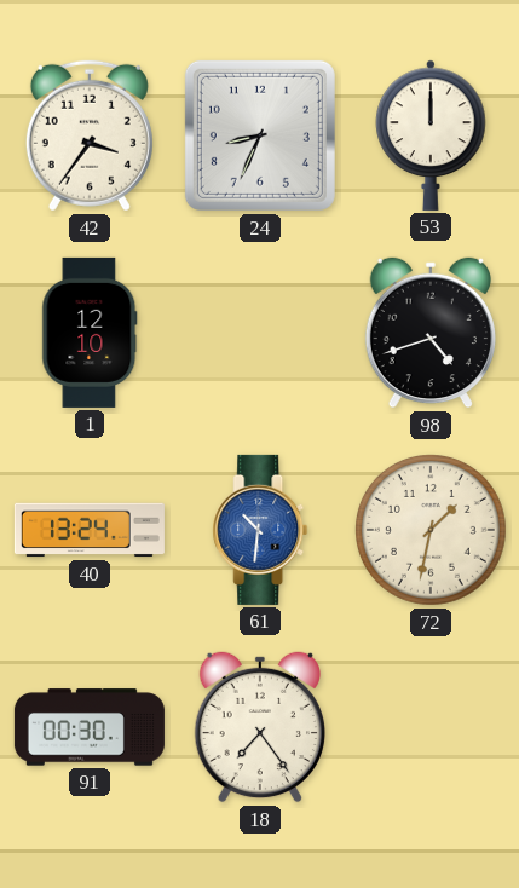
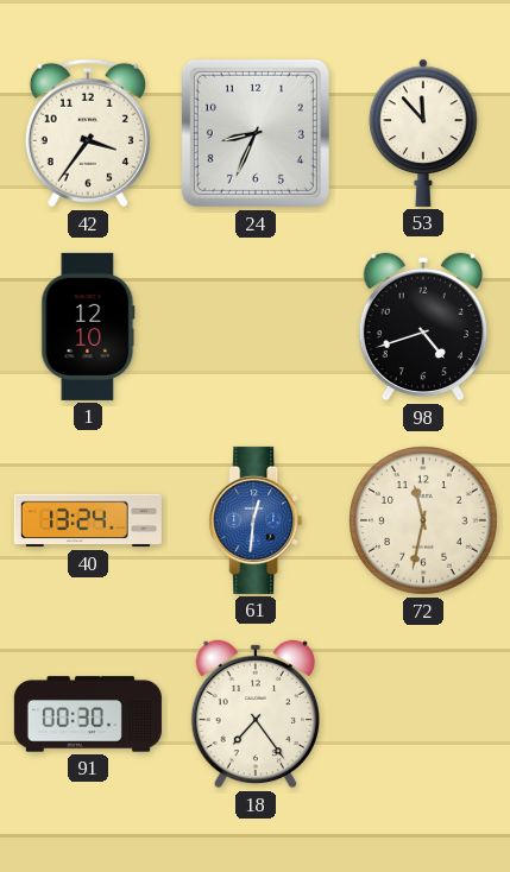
53: 12:00 -> 11:53
61: 10:31 -> 12:31
72: 1:32 -> 11:32
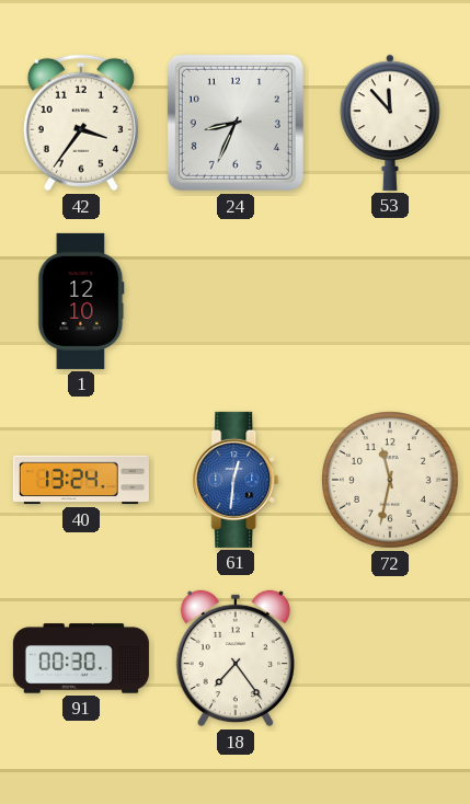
98: 4:42 -> none
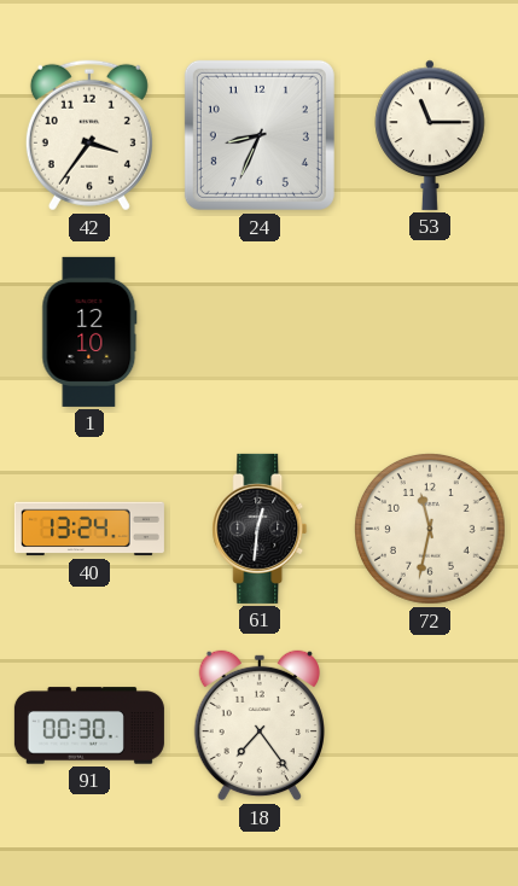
53: 11:53 -> 11:15
61 dial: blue -> black
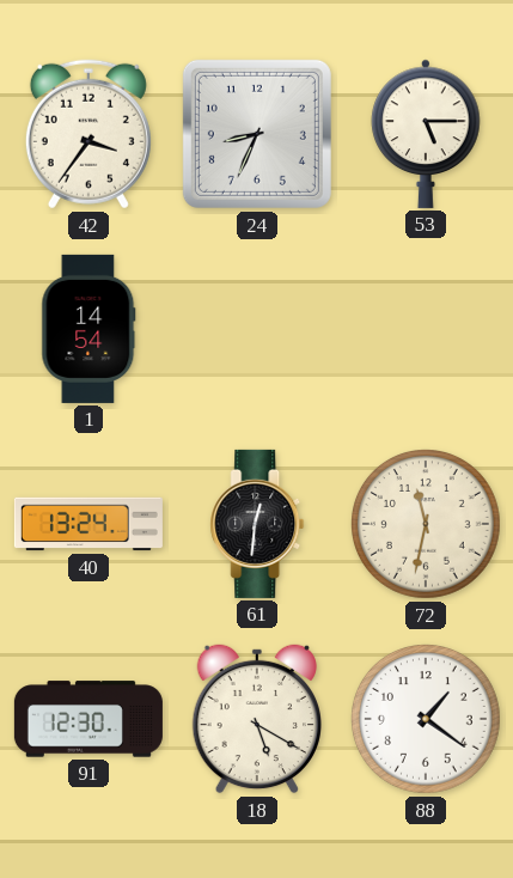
53: 11:15 -> 5:15
1: 12:10 -> 14:54
91: 00:30 -> 12:30
18: 7:24 -> 5:20
88: none -> 1:21
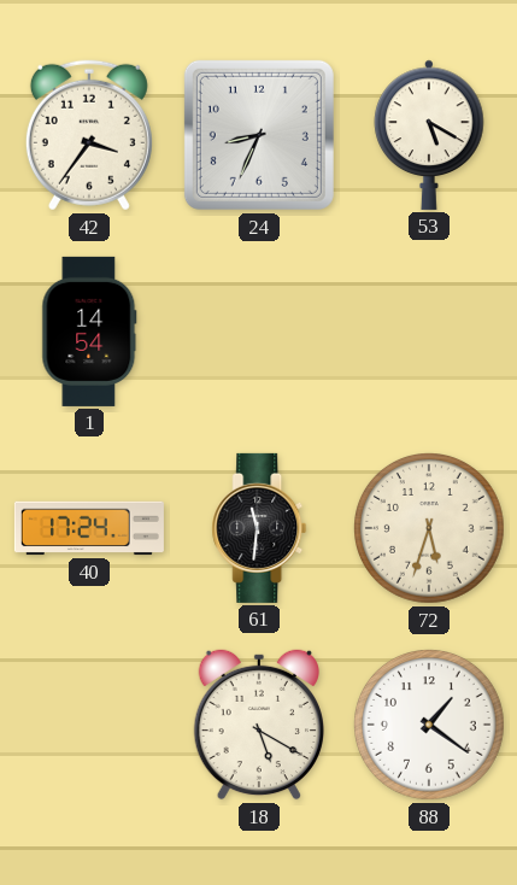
53: 5:15 -> 5:20
40: 13:24 -> 17:24
61: 12:31 -> 11:31
72: 11:32 -> 5:33
91: 12:30 -> none
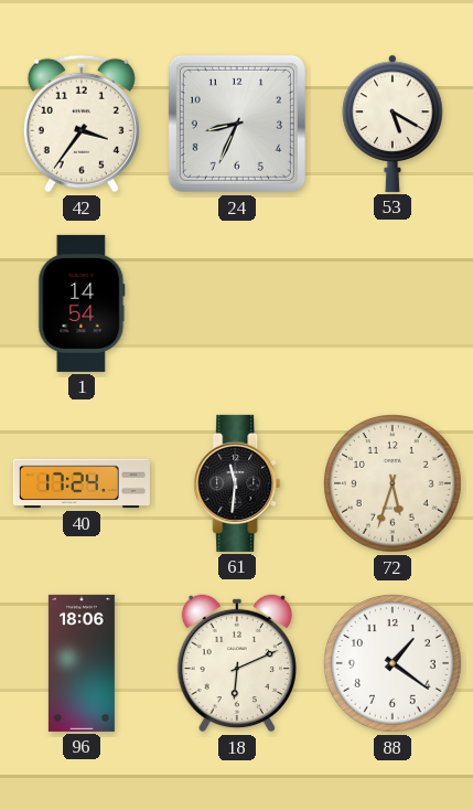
96: none -> 18:06
18: 5:20 -> 6:11
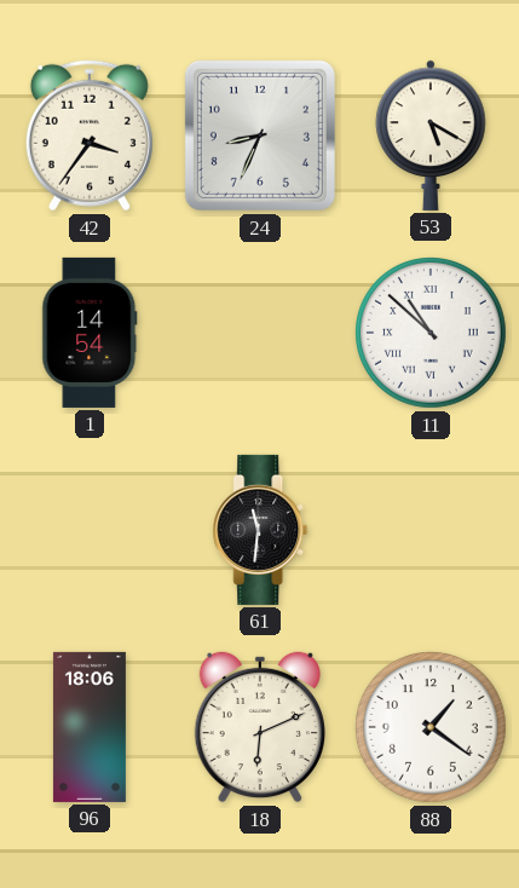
11: none -> 10:52
40: 17:24 -> none
72: 5:33 -> none
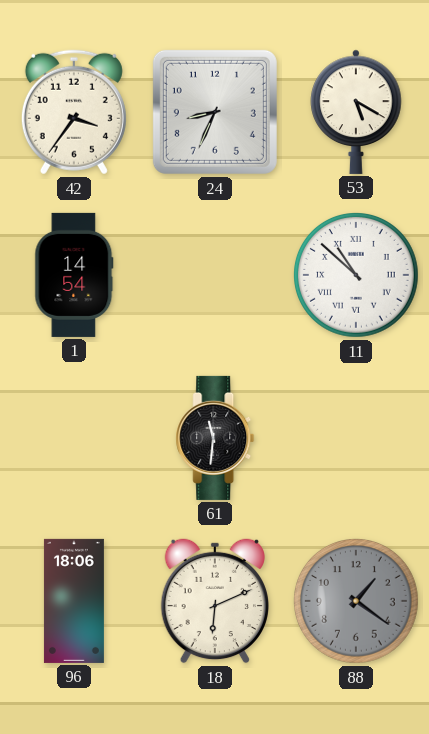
88 dial: white -> grey
